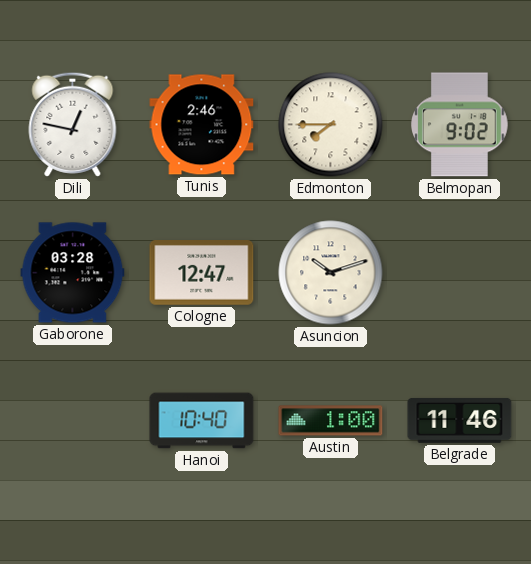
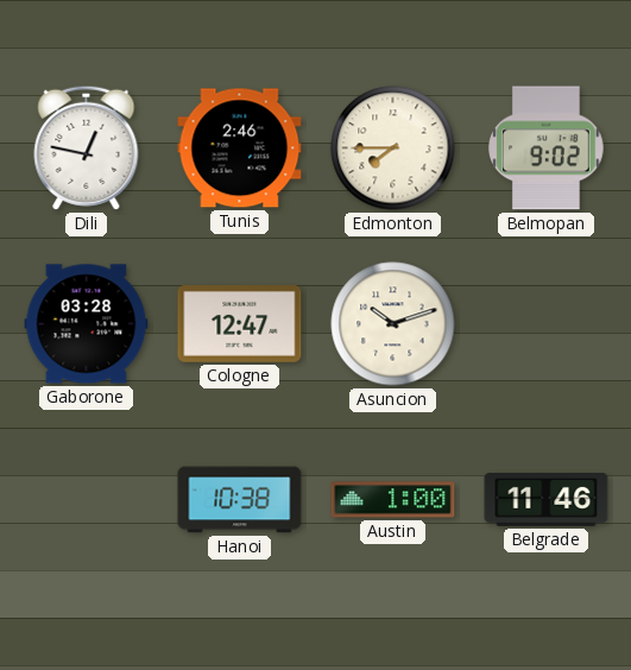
Hanoi: 10:40 -> 10:38
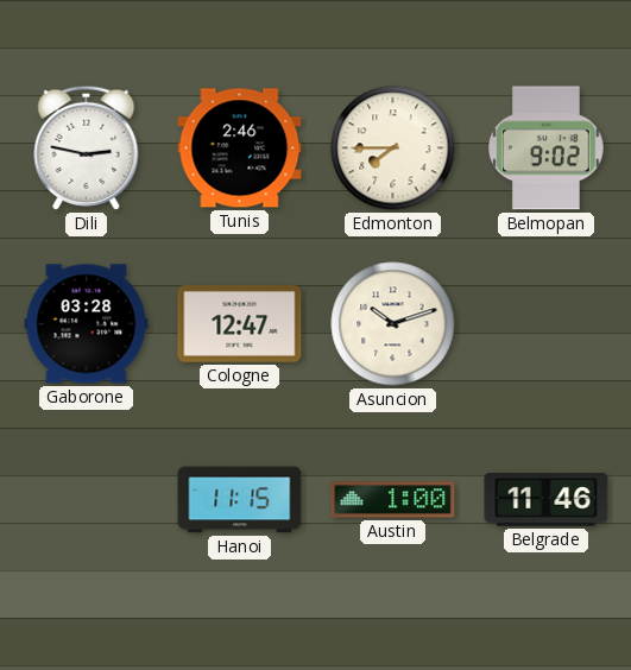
Dili: 12:47 -> 2:47
Hanoi: 10:38 -> 11:15
